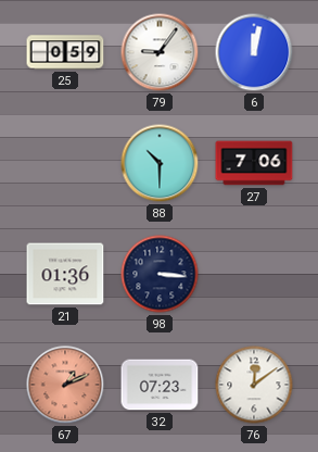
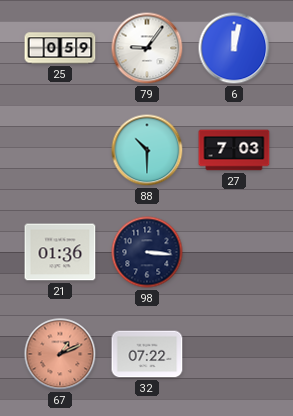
27: 7:06 -> 7:03
32: 07:23 -> 07:22
76: 12:09 -> none
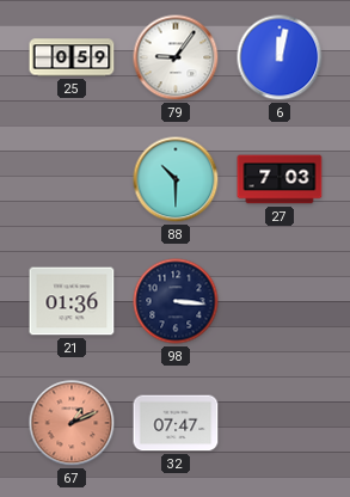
32: 07:22 -> 07:47
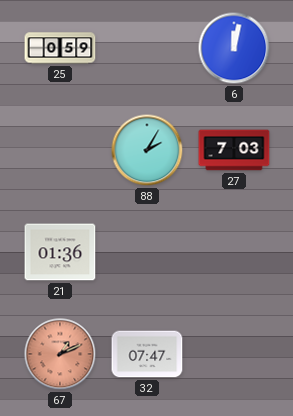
79: 9:06 -> none
88: 10:30 -> 2:05
98: 3:16 -> none
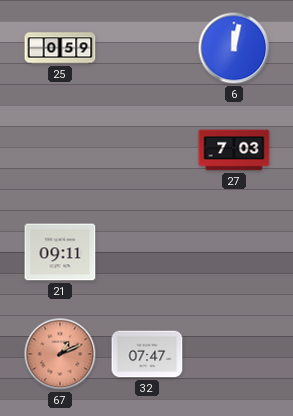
88: 2:05 -> none
21: 01:36 -> 09:11
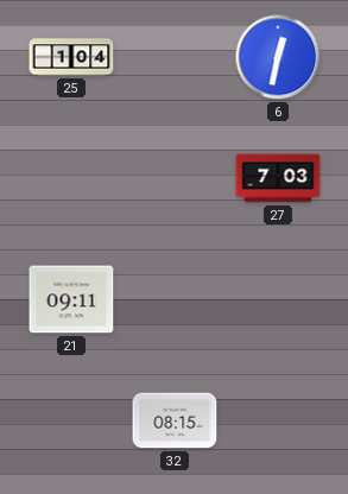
25: 0:59 -> 1:04
6: 12:02 -> 12:32
67: 1:11 -> none
32: 07:47 -> 08:15
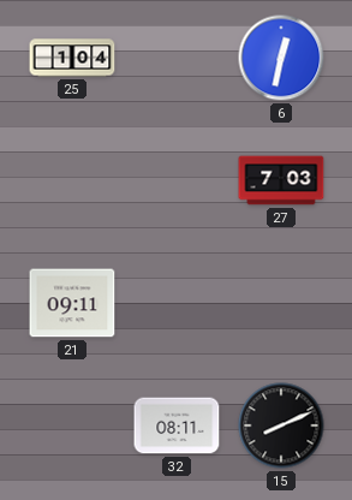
32: 08:15 -> 08:11
15: none -> 8:11
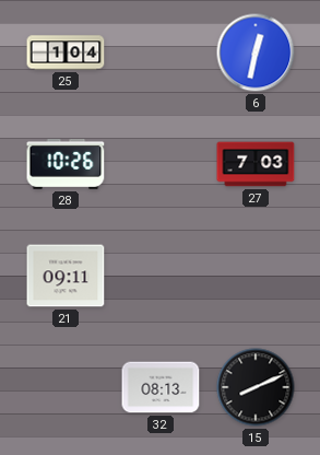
28: none -> 10:26
32: 08:11 -> 08:13
